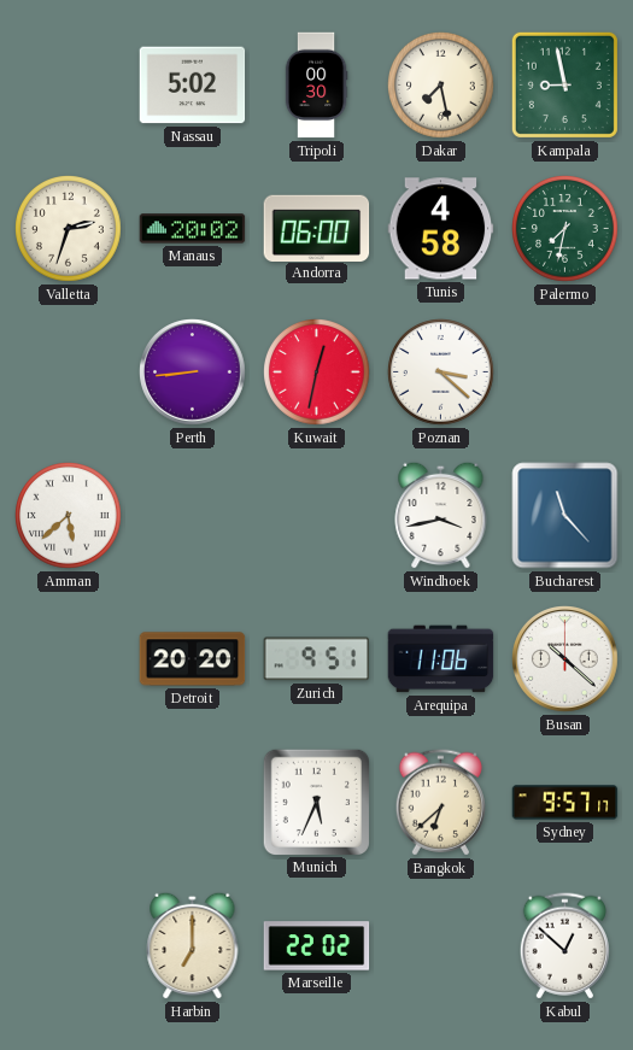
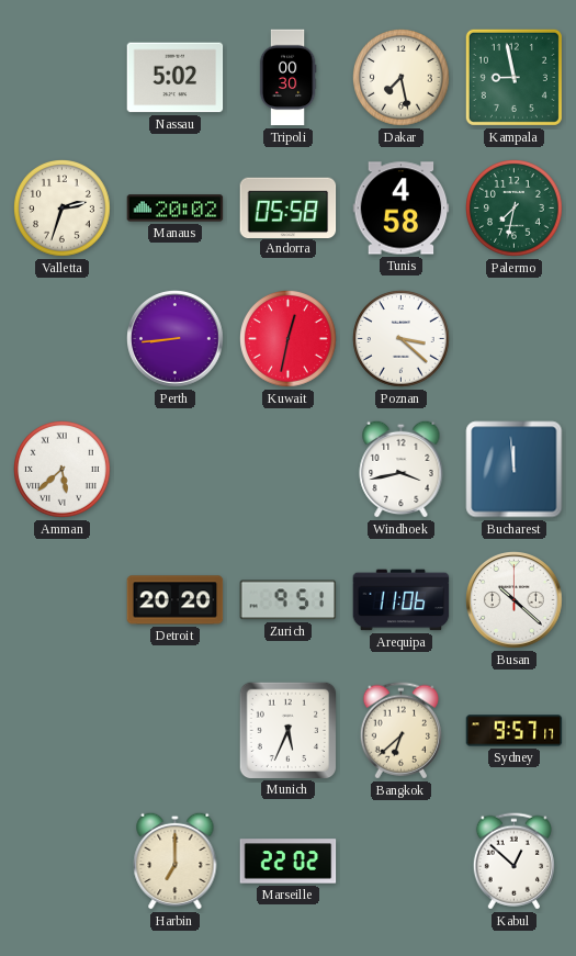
Andorra: 06:00 -> 05:58
Bucharest: 11:23 -> 11:59
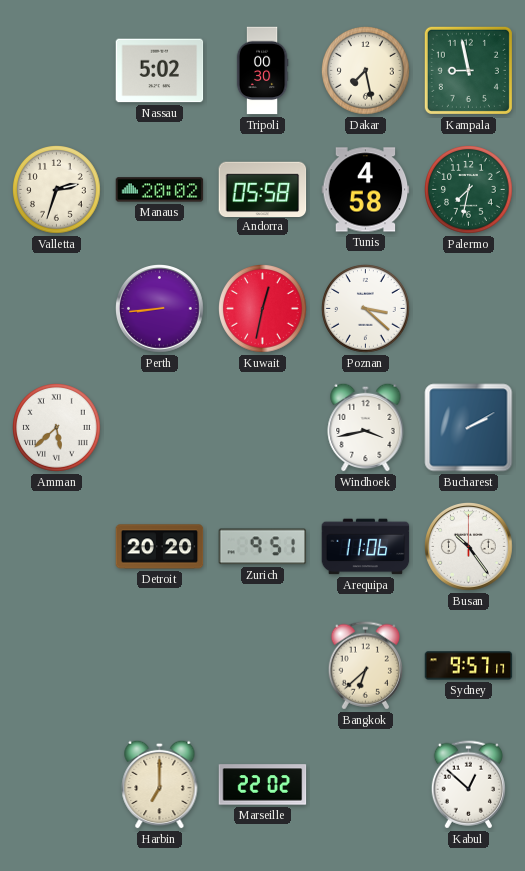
Bucharest: 11:59 -> 2:10
Busan: 10:22 -> 10:24
Munich: 5:34 -> none
